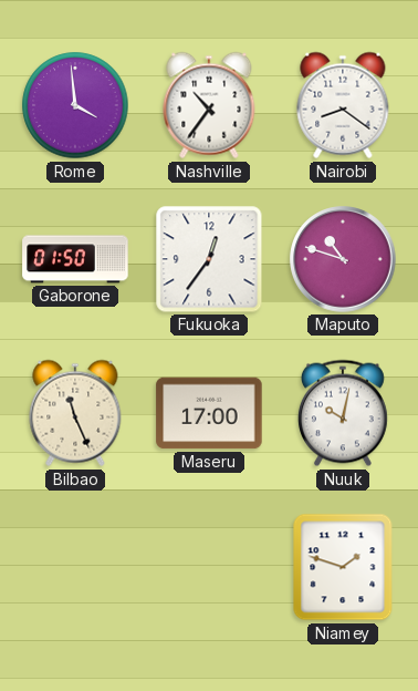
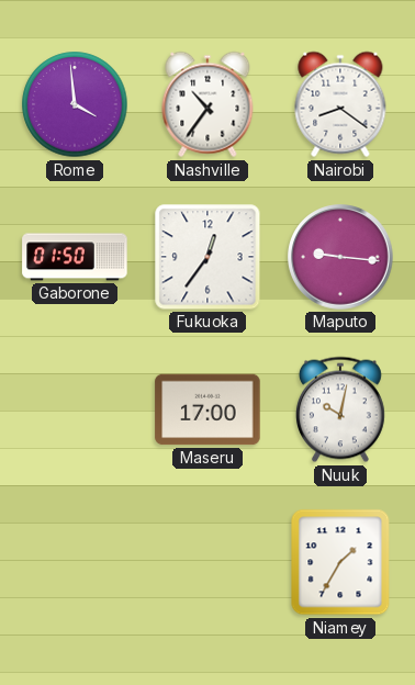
Maputo: 10:48 -> 9:16
Bilbao: 11:26 -> none
Niamey: 1:48 -> 1:35
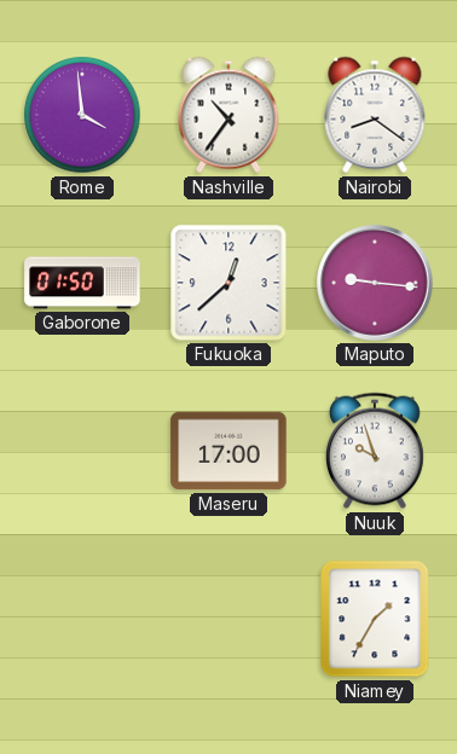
Fukuoka: 12:36 -> 12:38
Nuuk: 10:02 -> 9:57
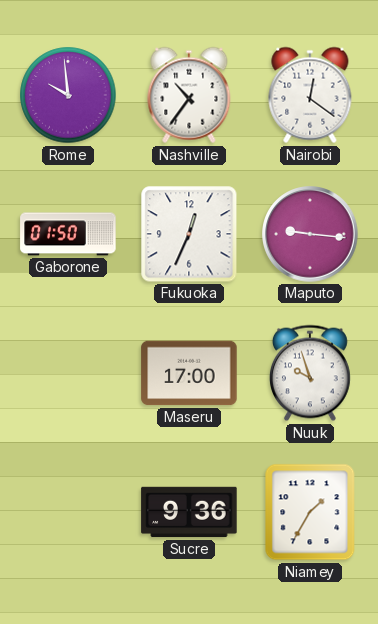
Rome: 3:59 -> 9:59
Nairobi: 8:21 -> 12:21
Fukuoka: 12:38 -> 12:34
Sucre: none -> 9:36
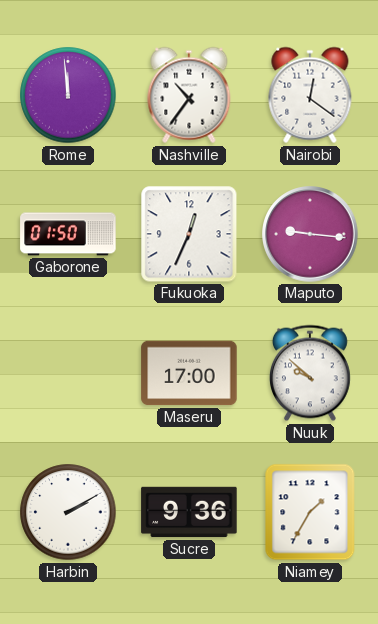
Rome: 9:59 -> 11:59
Nuuk: 9:57 -> 9:52
Harbin: none -> 2:10
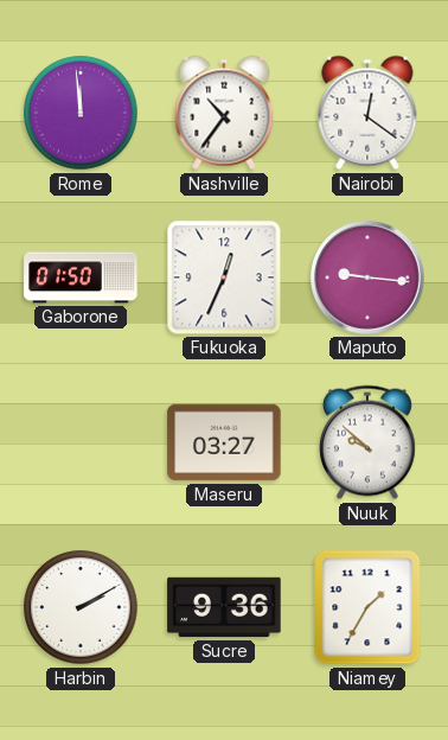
Maseru: 17:00 -> 03:27
